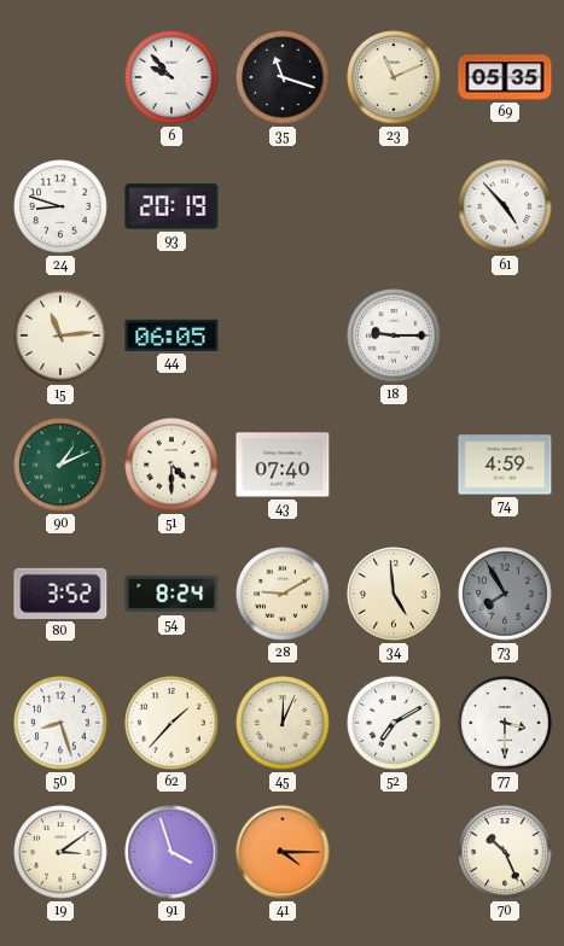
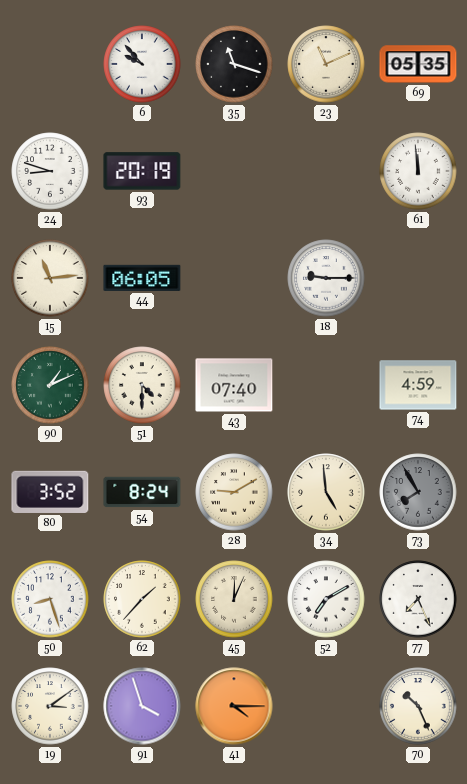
61: 4:53 -> 11:59
77: 3:30 -> 7:26
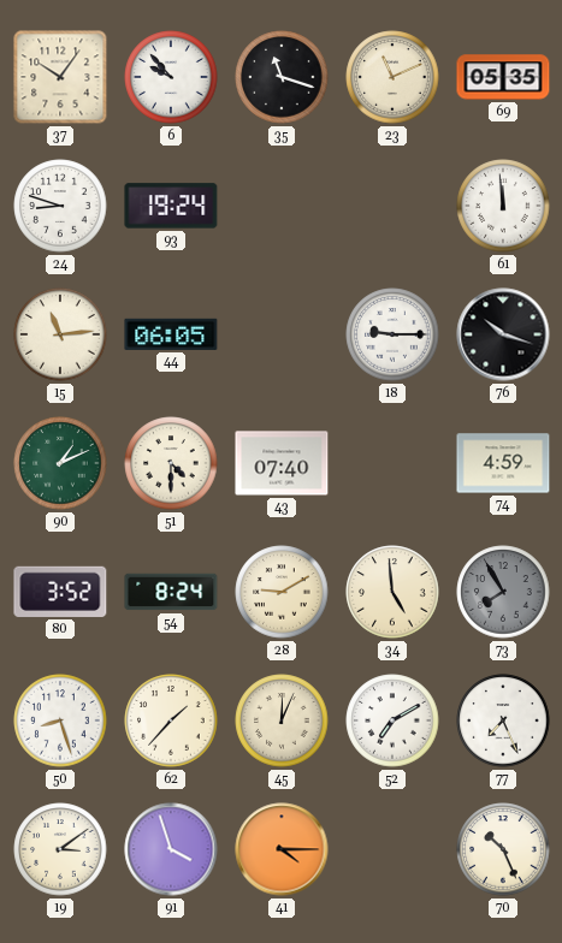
37: none -> 10:06
93: 20:19 -> 19:24
76: none -> 10:18
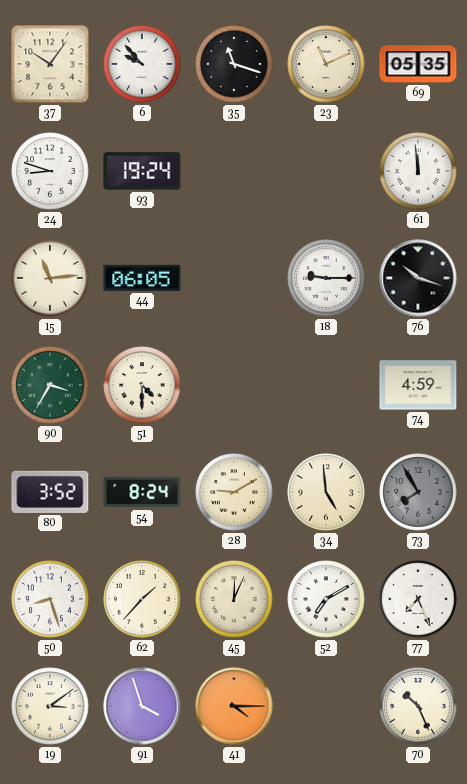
90: 1:11 -> 3:35
43: 07:40 -> none
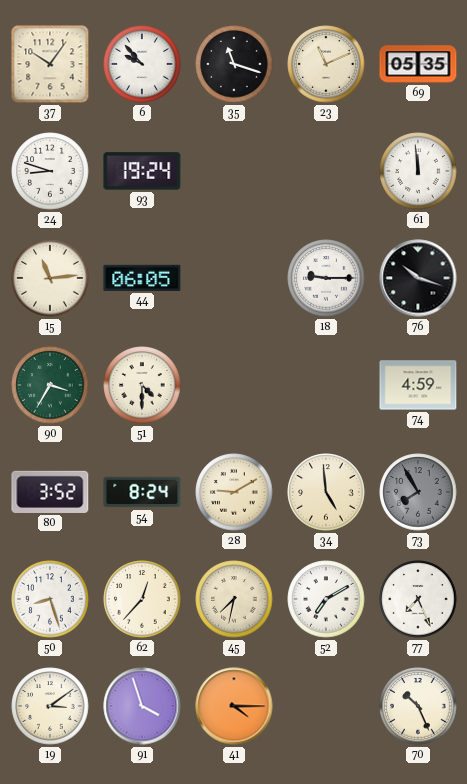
62: 1:37 -> 12:37
45: 12:04 -> 7:32
